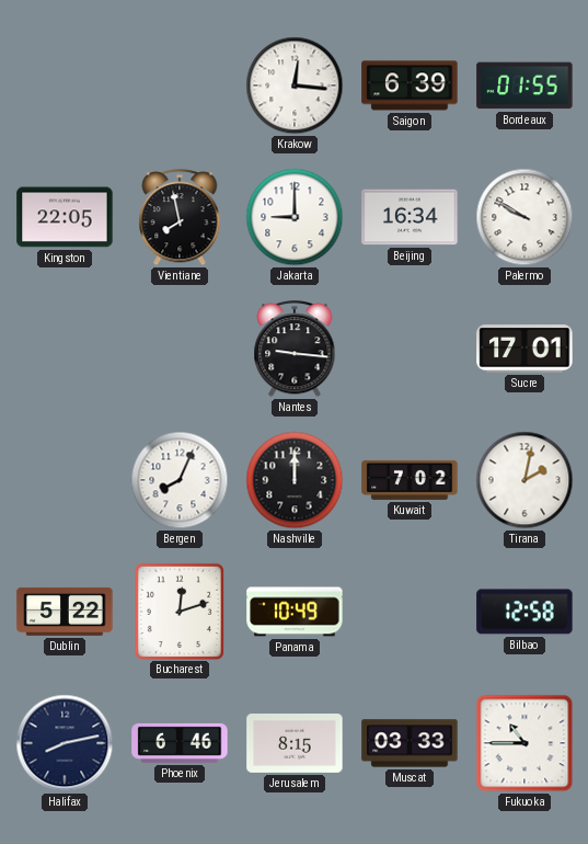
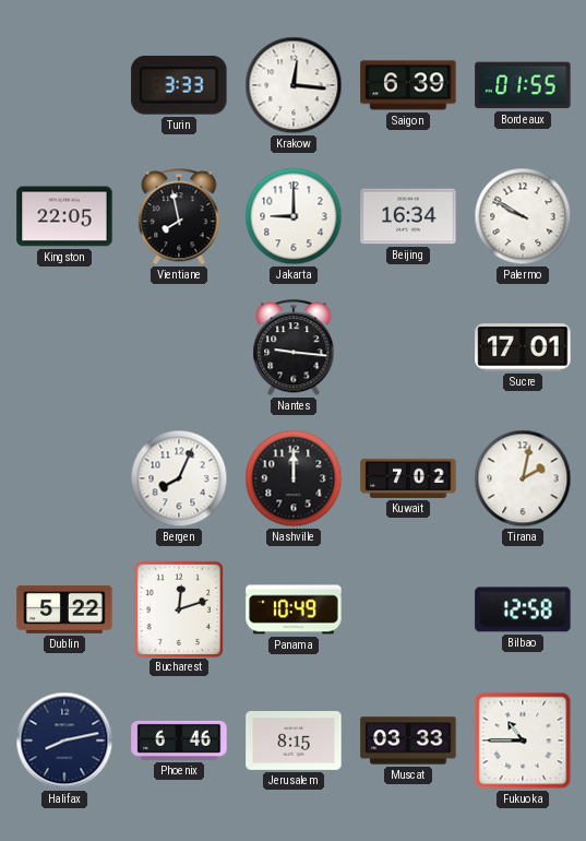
Turin: none -> 3:33
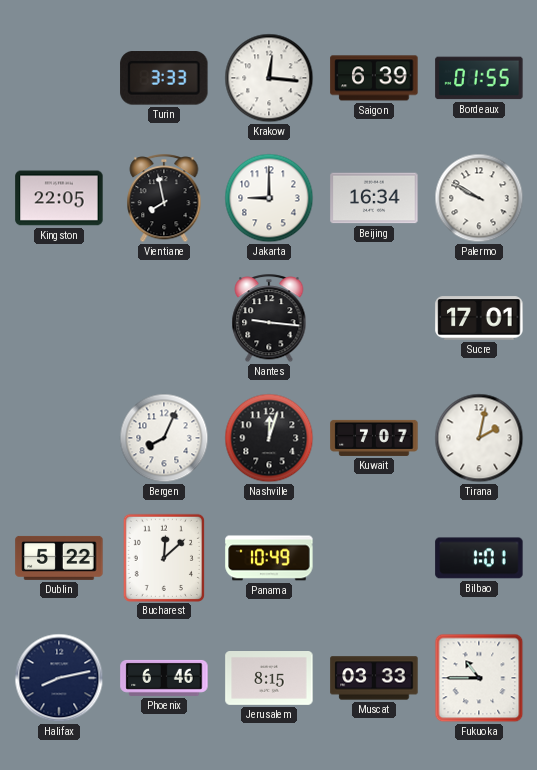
Nashville: 12:00 -> 12:03
Kuwait: 7:02 -> 7:07
Bucharest: 12:12 -> 12:08
Bilbao: 12:58 -> 1:01
